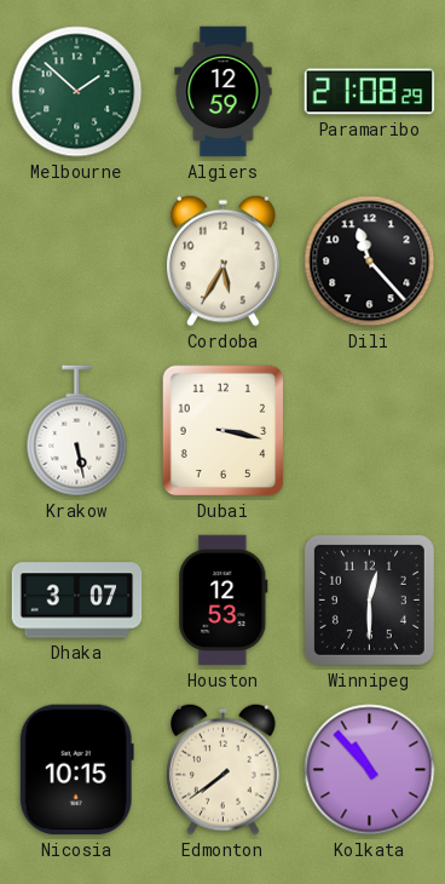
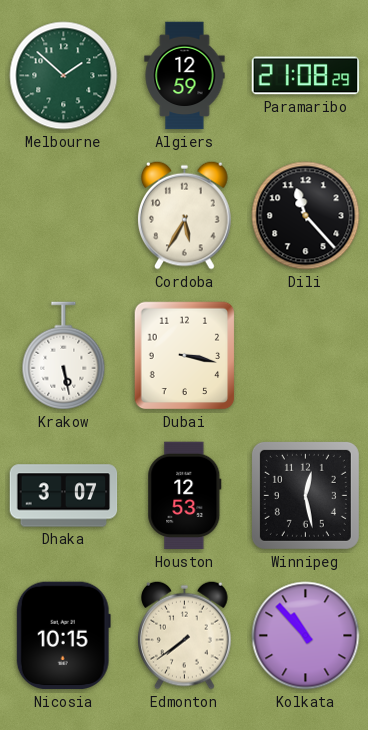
Winnipeg: 12:30 -> 12:28
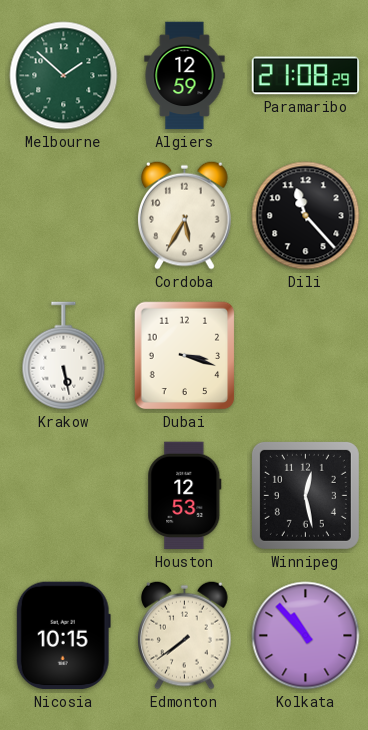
Dubai: 3:17 -> 3:18
Dhaka: 3:07 -> none
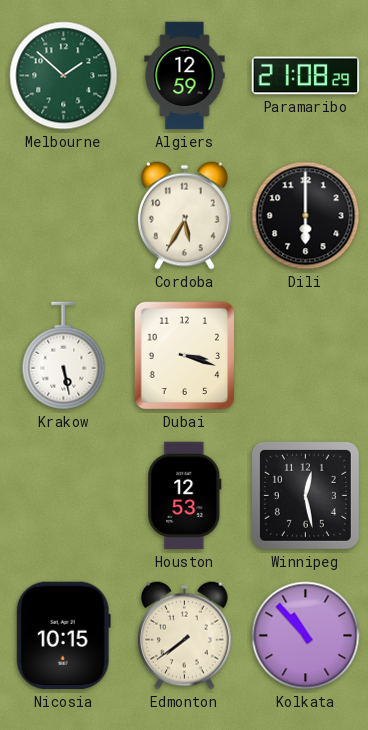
Dili: 11:23 -> 6:00
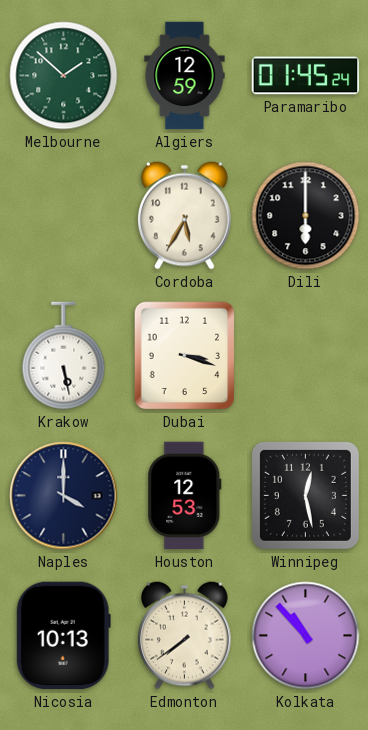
Paramaribo: 21:08 -> 01:45
Naples: none -> 4:00
Nicosia: 10:15 -> 10:13
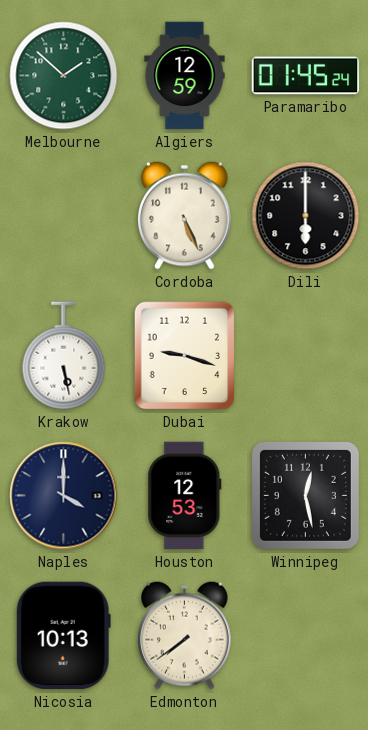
Cordoba: 5:35 -> 5:26
Dubai: 3:18 -> 9:18
Kolkata: 10:53 -> none
